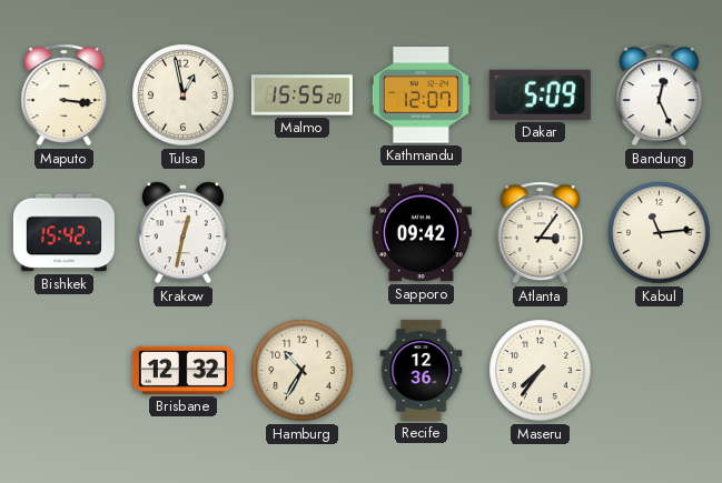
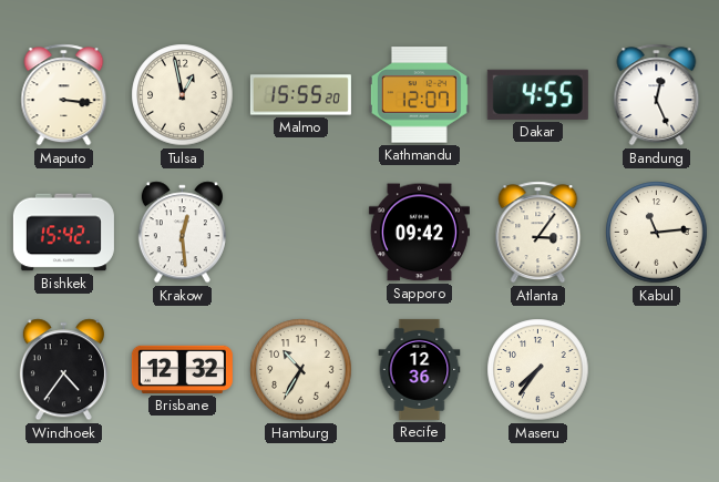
Dakar: 5:09 -> 4:55
Krakow: 12:32 -> 12:29
Windhoek: none -> 4:36
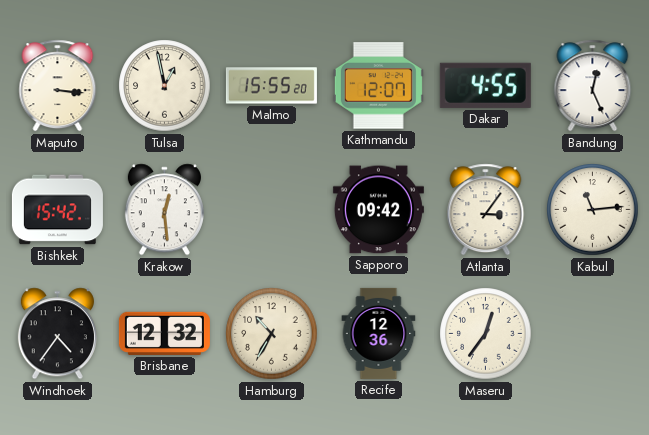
Maseru: 7:36 -> 12:36
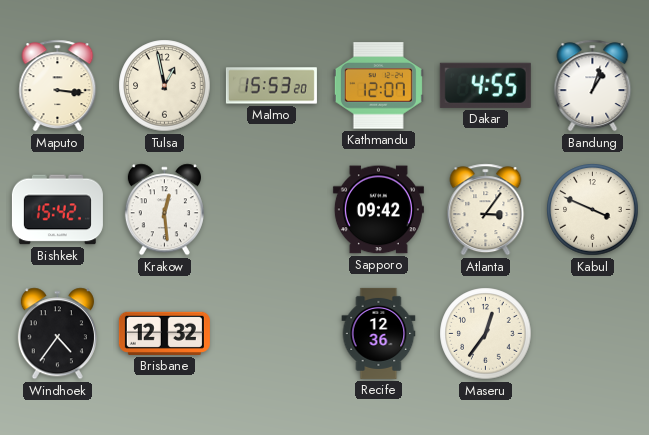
Malmo: 15:55 -> 15:53
Bandung: 12:26 -> 1:03
Kabul: 11:14 -> 3:49
Hamburg: 10:35 -> none
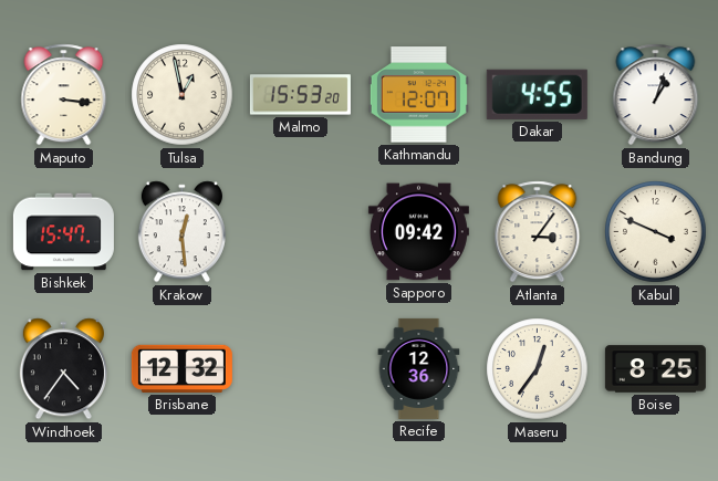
Bishkek: 15:42 -> 15:47
Boise: none -> 8:25
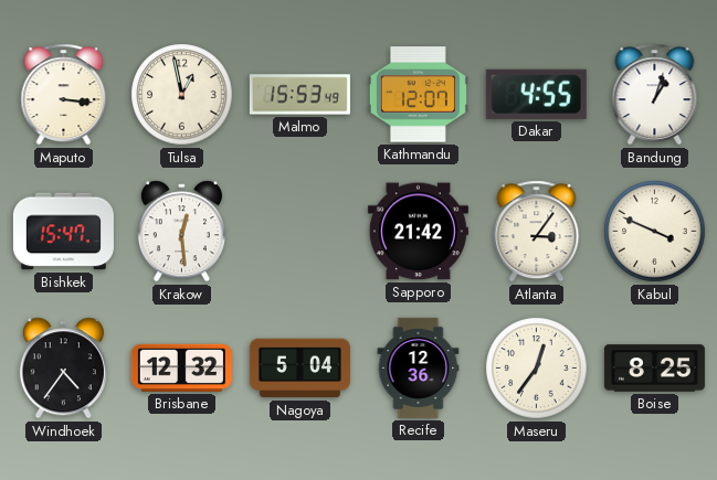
Malmo: 15:53:20 -> 15:53:49
Sapporo: 09:42 -> 21:42
Nagoya: none -> 5:04
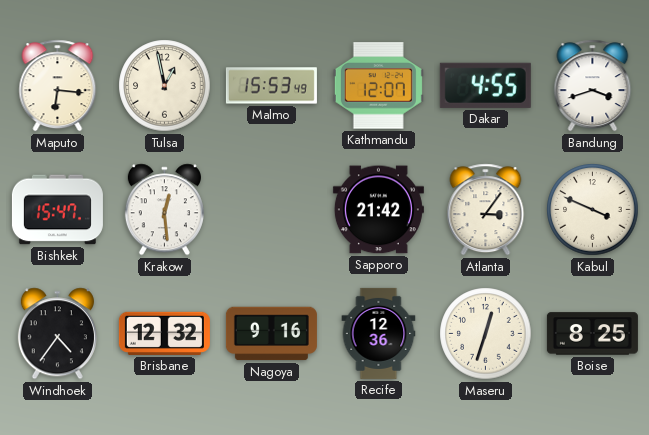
Maputo: 3:16 -> 6:16
Bandung: 1:03 -> 3:42
Nagoya: 5:04 -> 9:16
Maseru: 12:36 -> 12:33
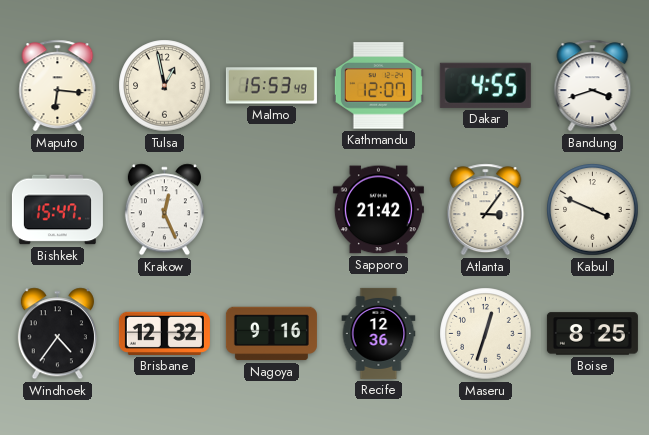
Krakow: 12:29 -> 12:26
